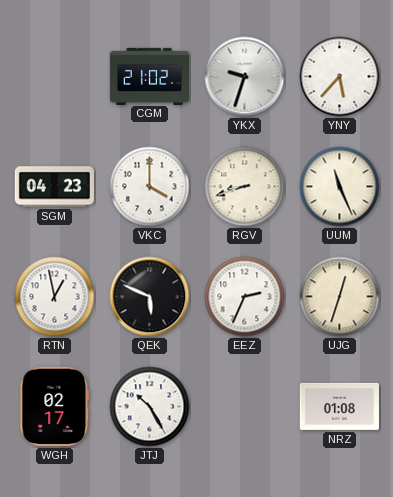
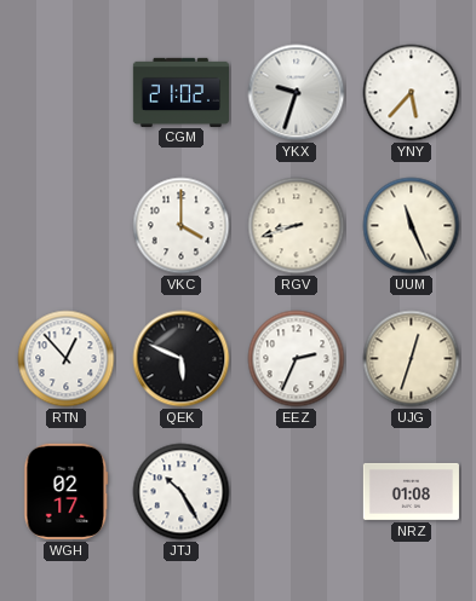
SGM: 04:23 -> none
RTN: 12:58 -> 12:53
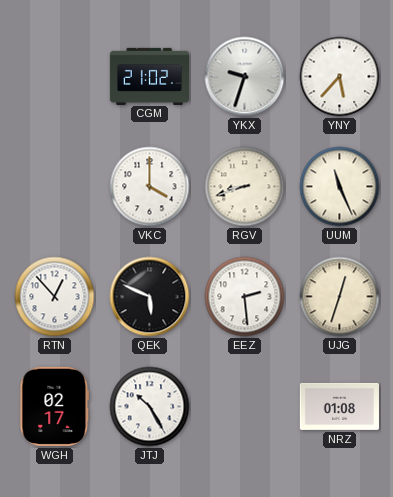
EEZ: 2:34 -> 2:29
